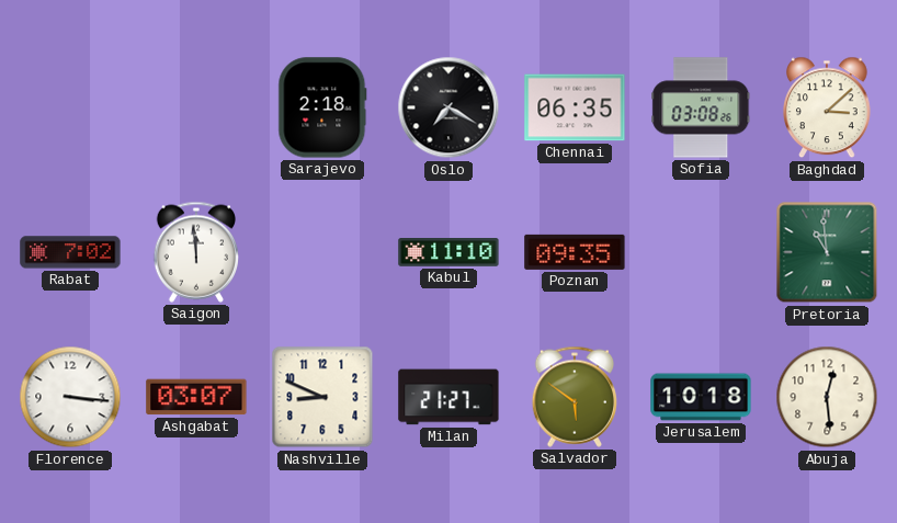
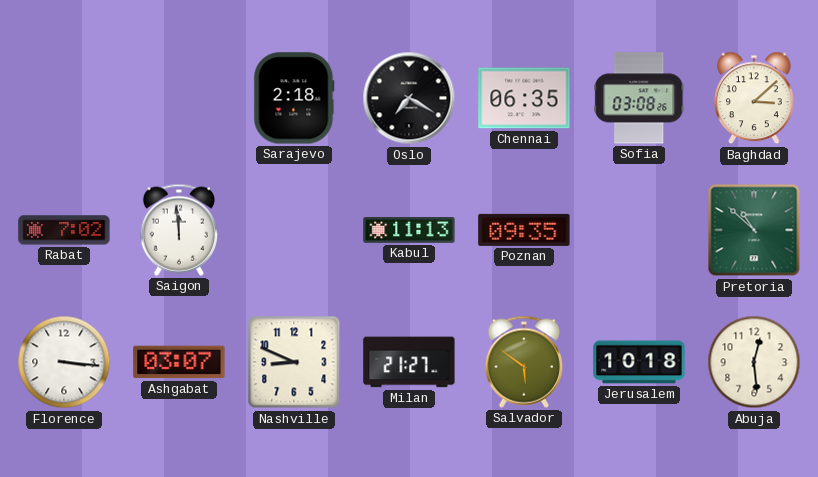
Kabul: 11:10 -> 11:13
Pretoria: 10:59 -> 10:52
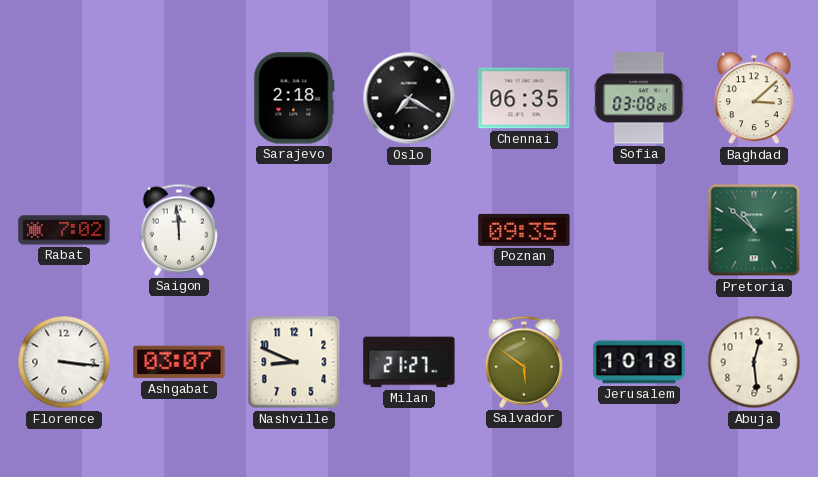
Kabul: 11:13 -> none
